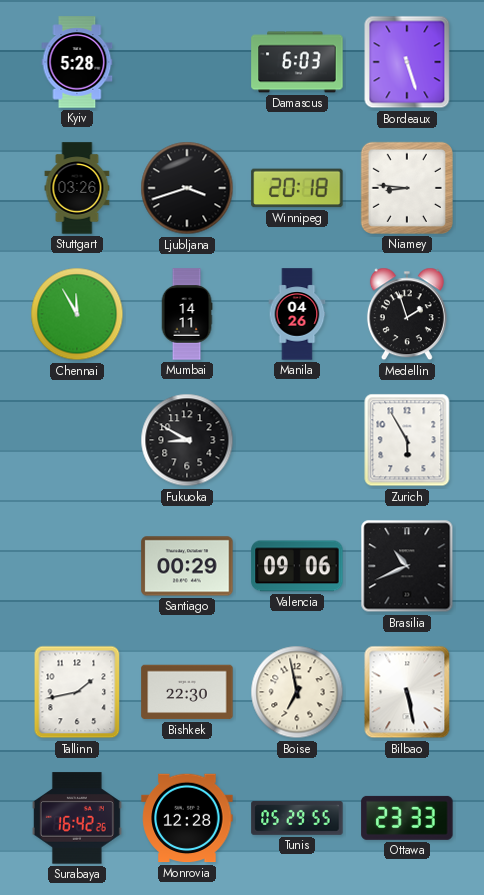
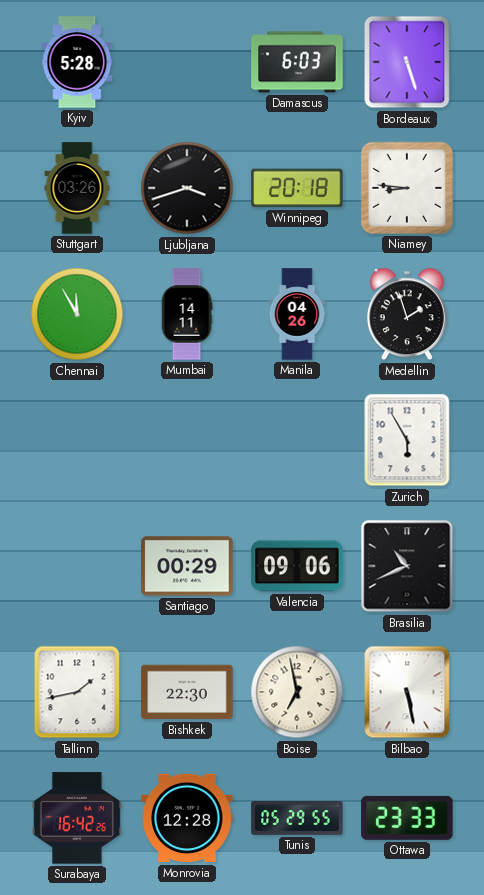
Fukuoka: 8:50 -> none
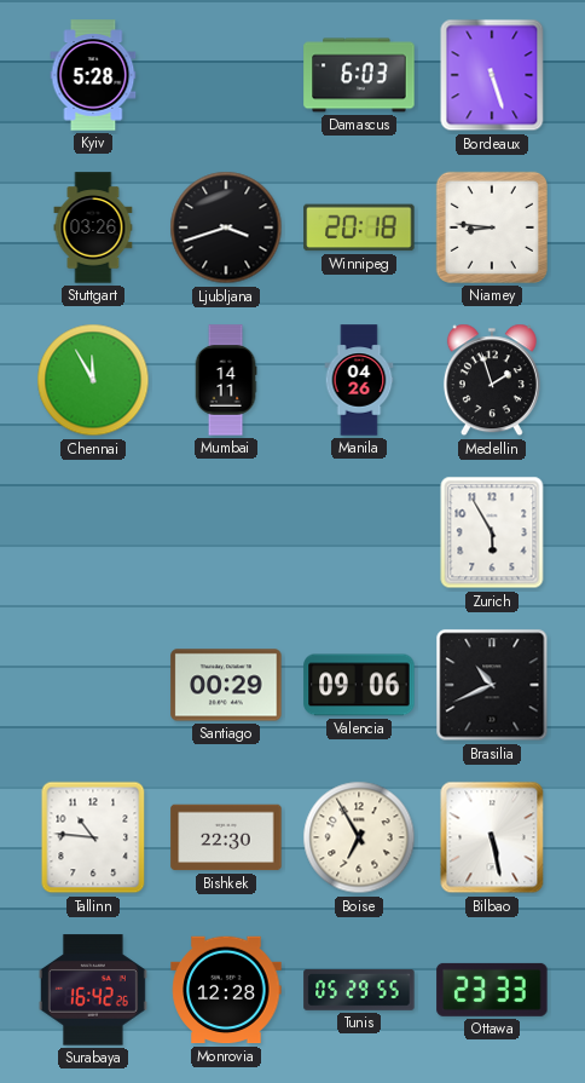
Tallinn: 1:43 -> 10:46
Boise: 6:58 -> 6:55
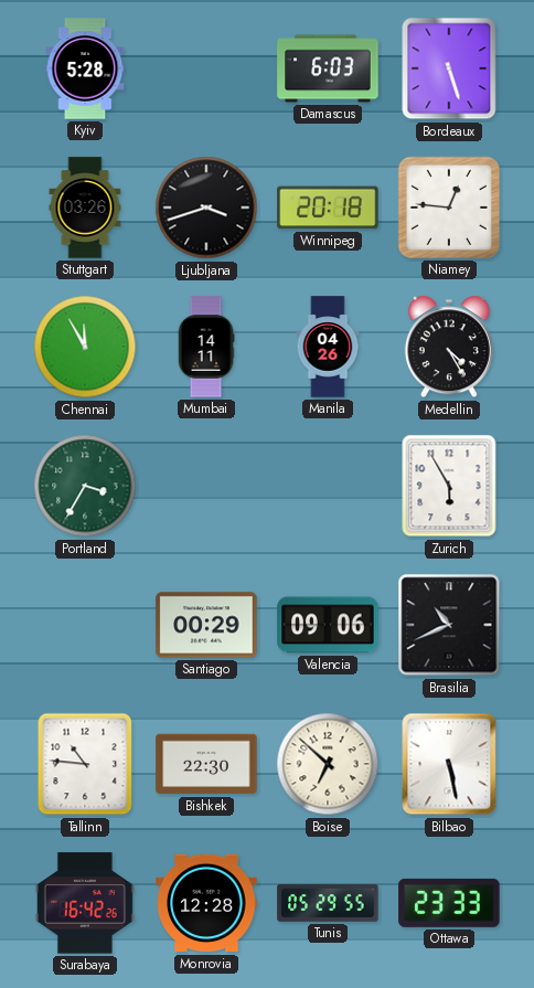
Niamey: 8:46 -> 12:46
Medellin: 1:57 -> 4:25
Portland: none -> 3:35
Boise: 6:55 -> 6:52
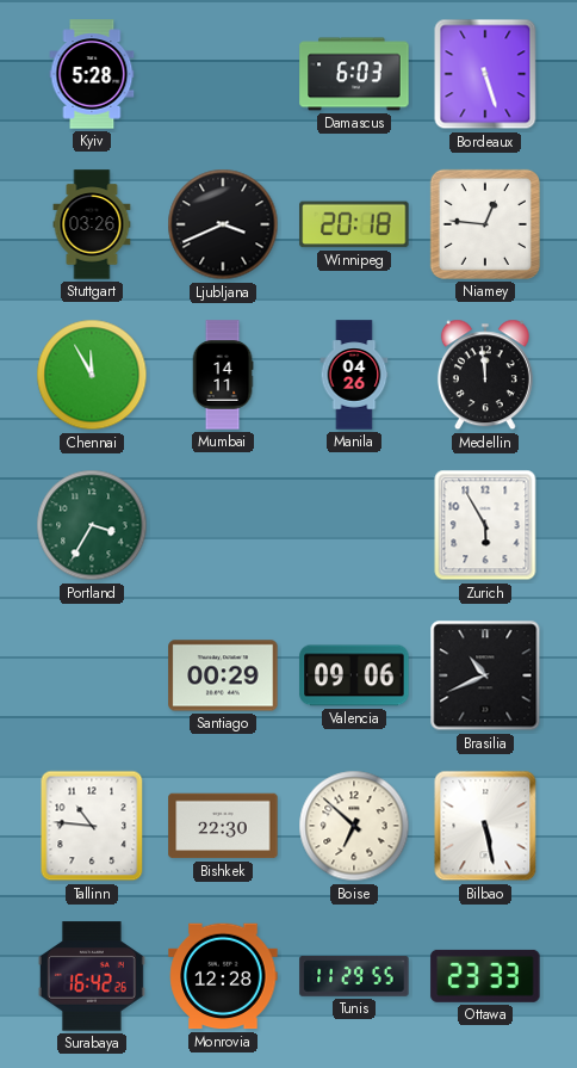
Ljubljana: 3:42 -> 3:41
Medellin: 4:25 -> 11:59
Tunis: 05:29 -> 11:29
